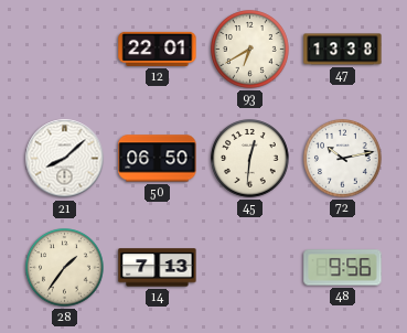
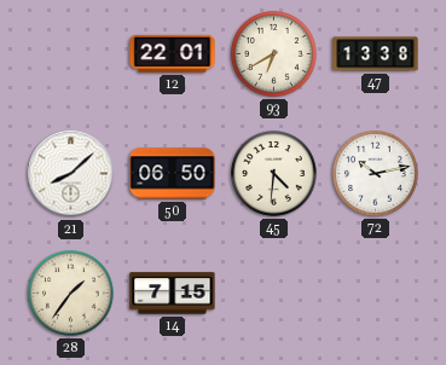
45: 12:31 -> 4:31
14: 7:13 -> 7:15
48: 9:56 -> none
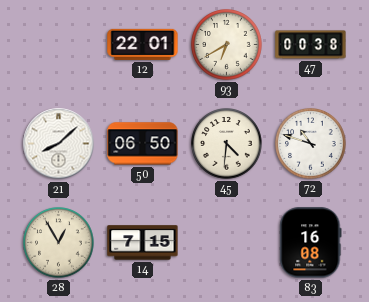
47: 13:38 -> 00:38
72: 10:13 -> 10:48
28: 1:36 -> 12:55
83: none -> 16:08
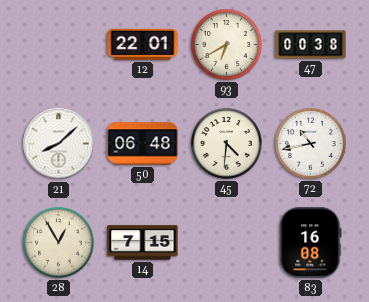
50: 06:50 -> 06:48
72: 10:48 -> 10:43
